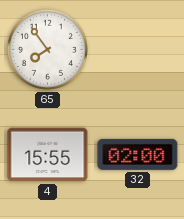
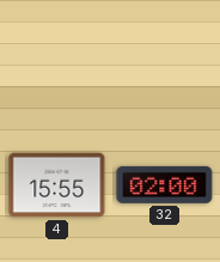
65: 7:54 -> none
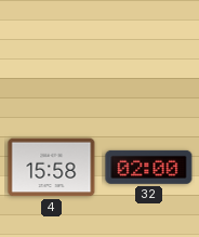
4: 15:55 -> 15:58
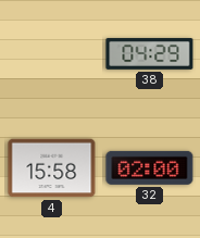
38: none -> 04:29
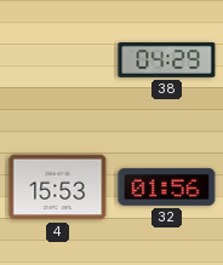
4: 15:58 -> 15:53
32: 02:00 -> 01:56
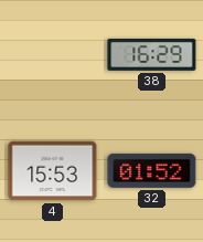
38: 04:29 -> 16:29
32: 01:56 -> 01:52
